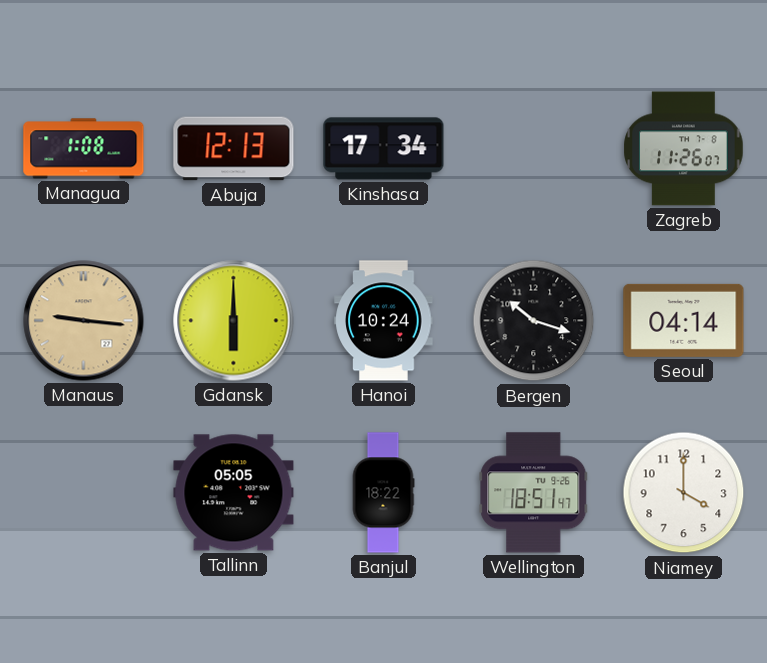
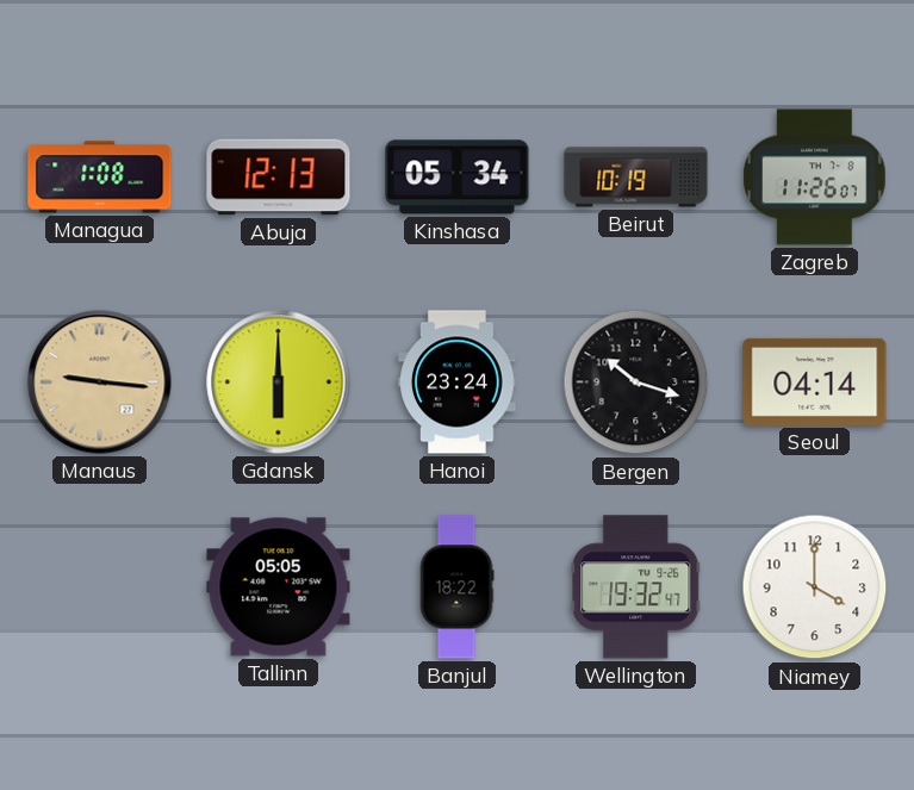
Kinshasa: 17:34 -> 05:34
Beirut: none -> 10:19
Hanoi: 10:24 -> 23:24
Wellington: 18:51 -> 19:32
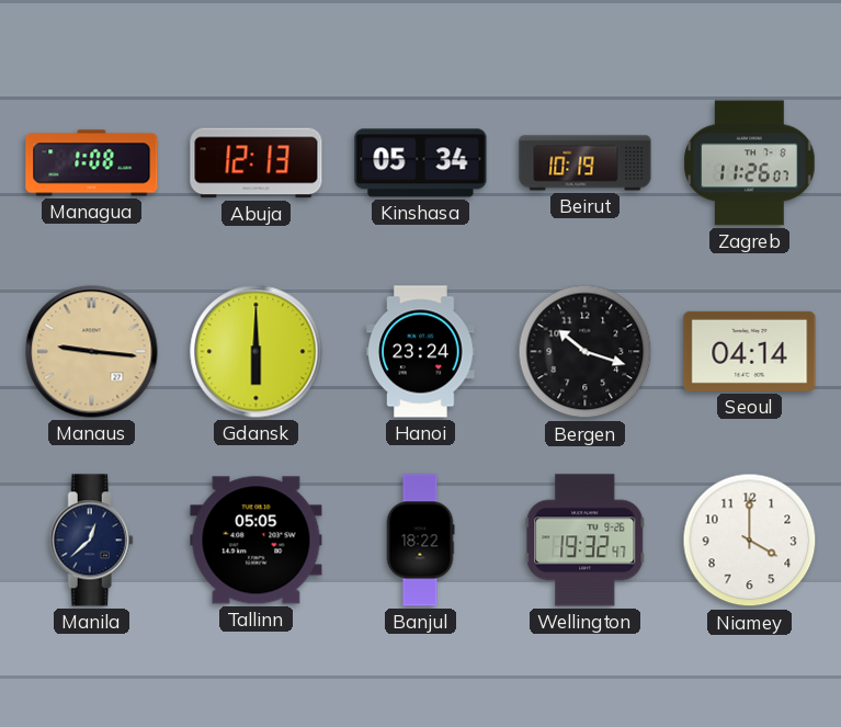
Manila: none -> 12:38
